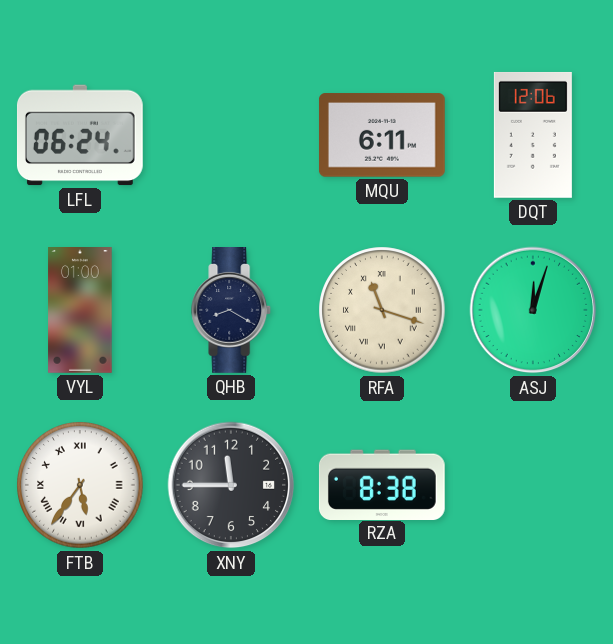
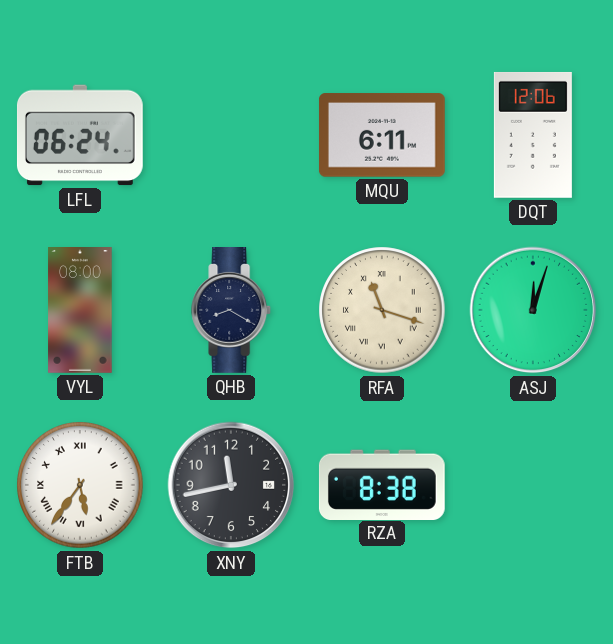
VYL: 01:00 -> 08:00
XNY: 11:45 -> 11:43
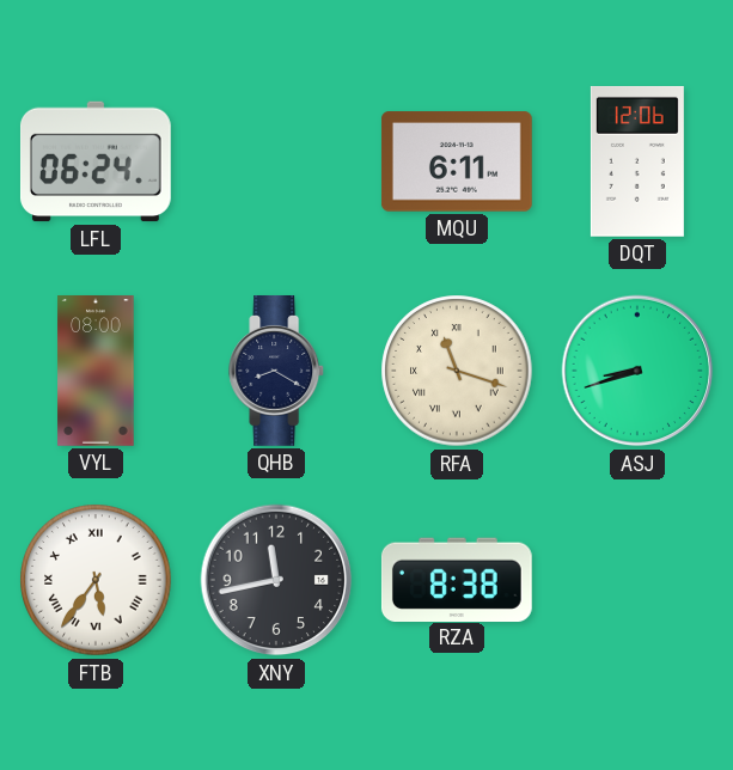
ASJ: 12:03 -> 8:42
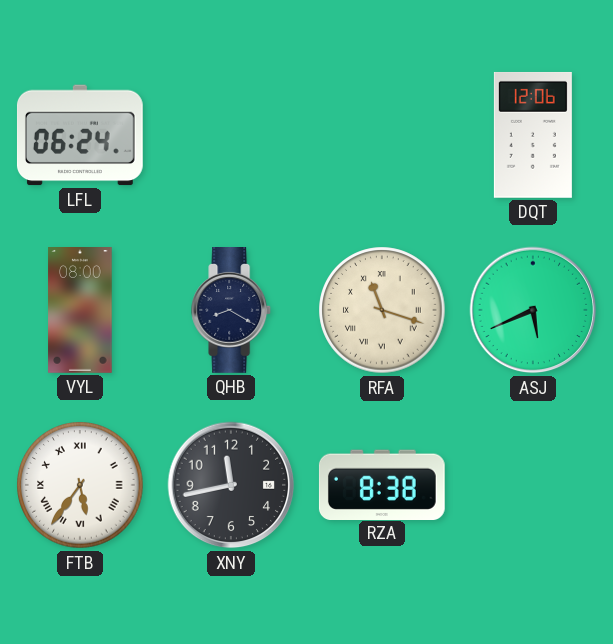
MQU: 6:11 -> none
ASJ: 8:42 -> 5:41
